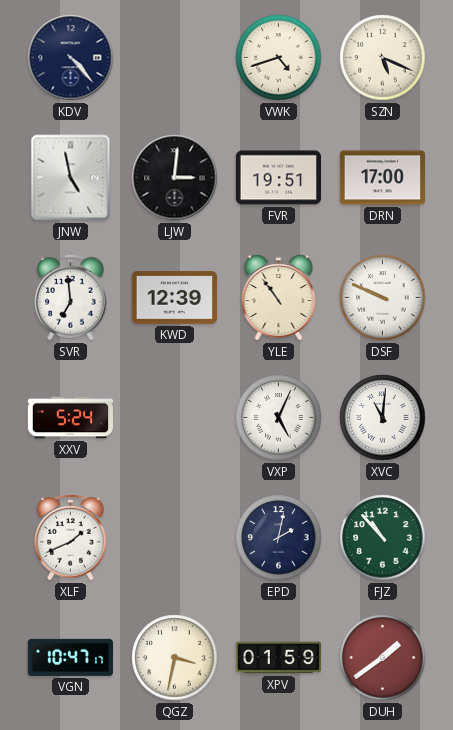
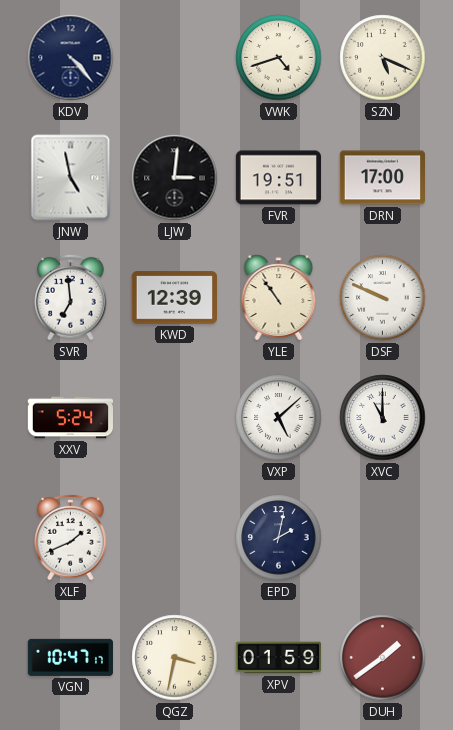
VXP: 5:04 -> 5:08
XVC: 11:01 -> 11:00
FJZ: 10:53 -> none
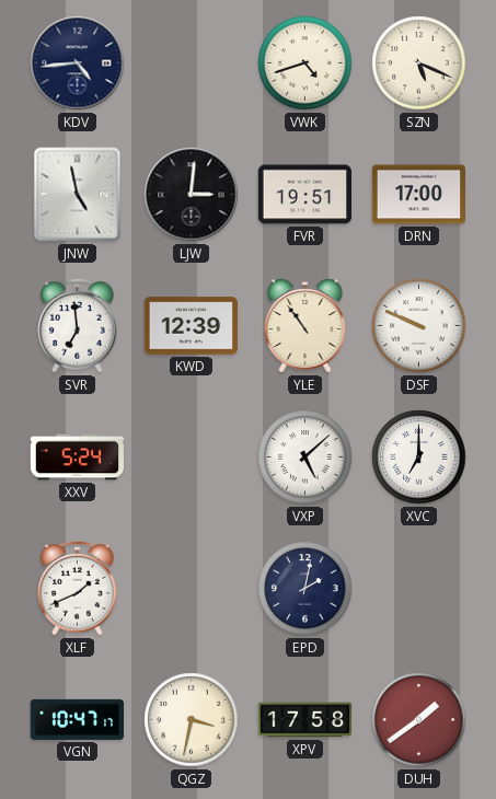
KDV: 4:23 -> 4:44
XVC: 11:00 -> 7:00
XPV: 01:59 -> 17:58
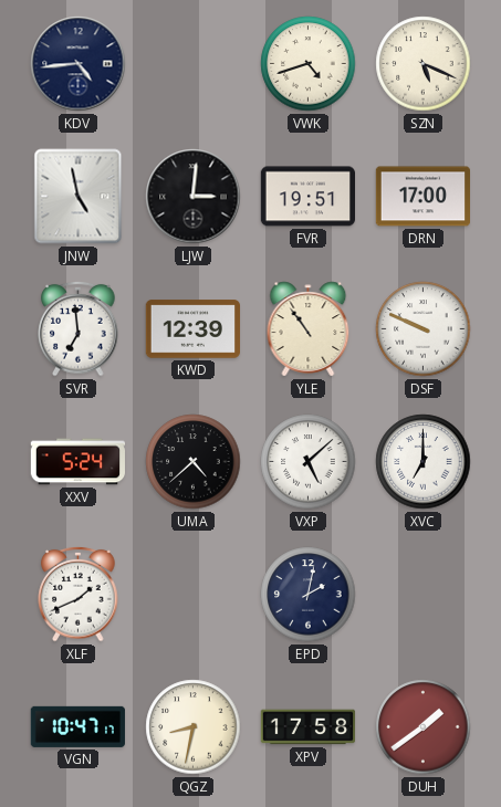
UMA: none -> 4:38
QGZ: 3:32 -> 8:32
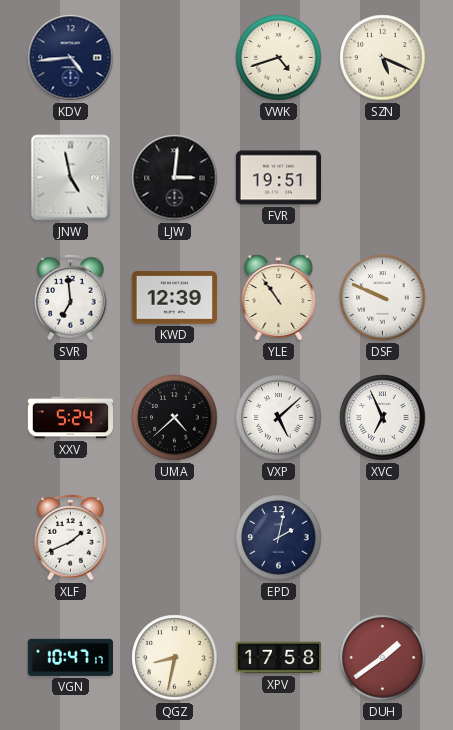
DRN: 17:00 -> none
XVC: 7:00 -> 6:56
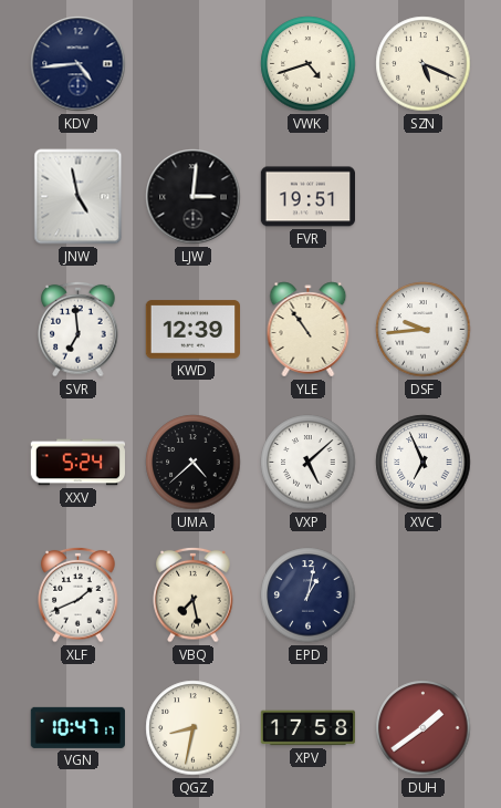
DSF: 9:49 -> 9:44
VBQ: none -> 7:28
EPD: 2:02 -> 1:02
